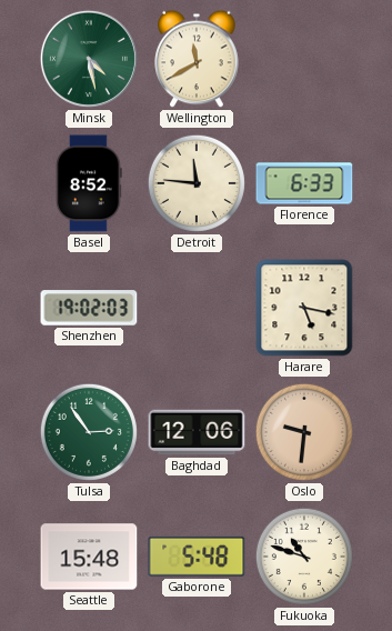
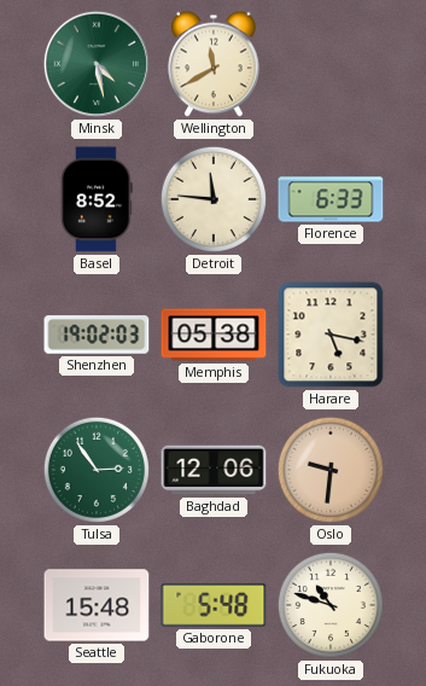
Memphis: none -> 05:38
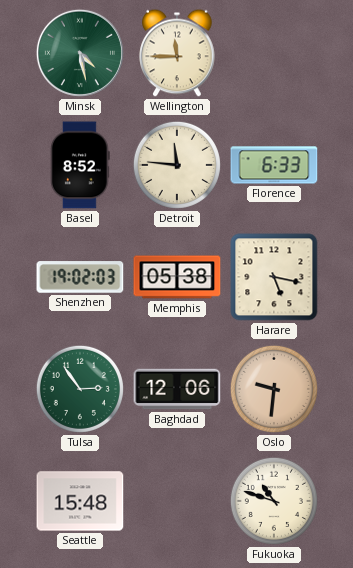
Wellington: 11:40 -> 11:45
Gaborone: 5:48 -> none
